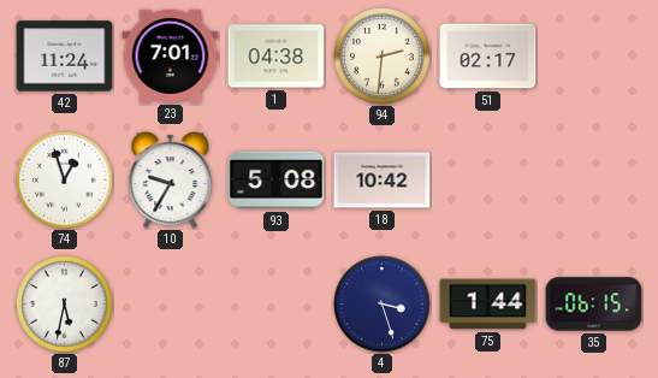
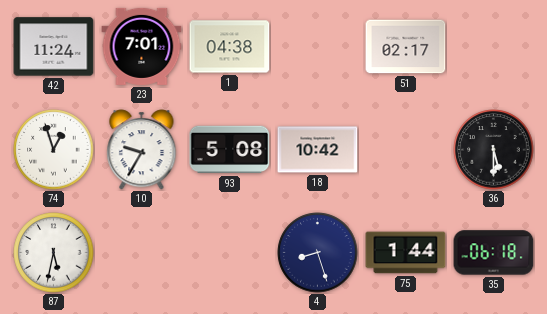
94: 2:31 -> none
36: none -> 5:30
4: 3:27 -> 8:27
35: 06:15 -> 06:18
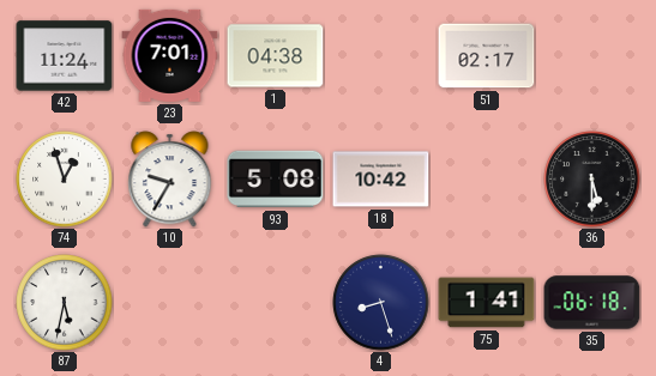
75: 1:44 -> 1:41
